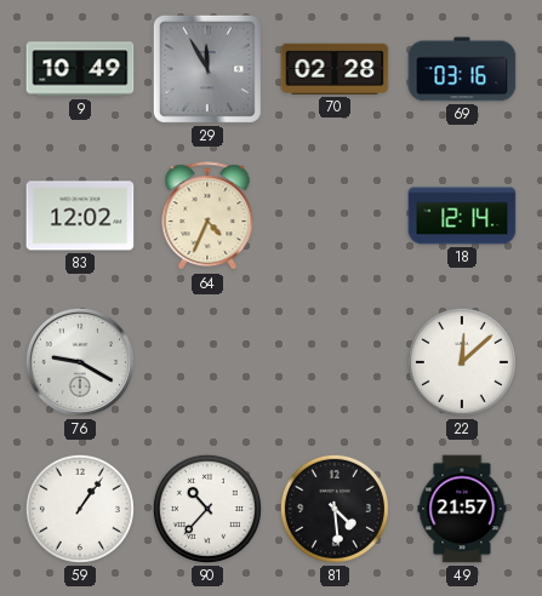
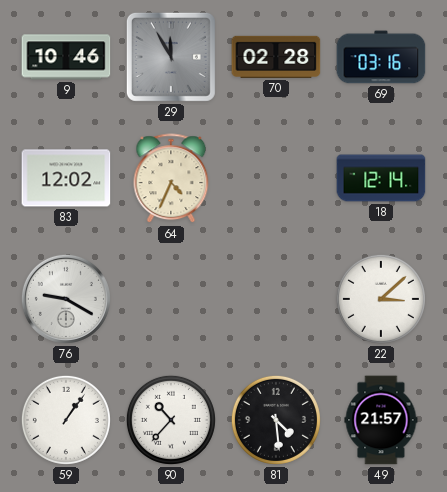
9: 10:49 -> 10:46
22: 12:08 -> 3:08
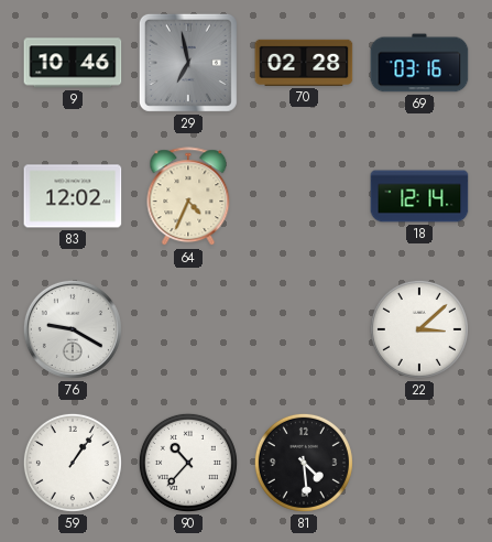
29: 11:55 -> 6:58
49: 21:57 -> none
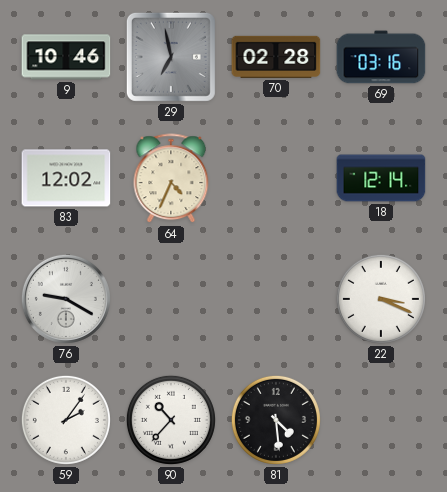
22: 3:08 -> 3:19
59: 1:06 -> 2:06
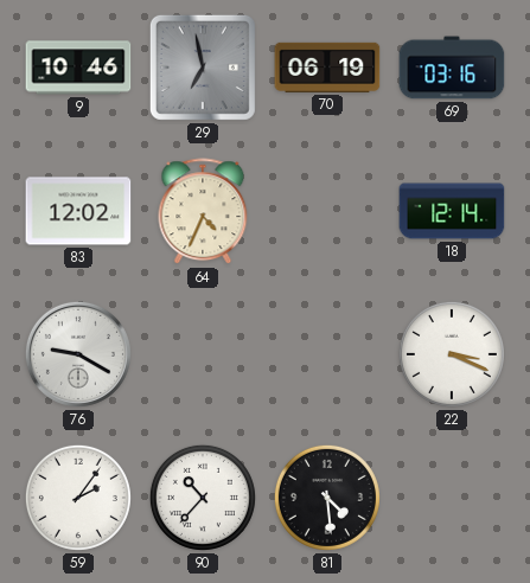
70: 02:28 -> 06:19
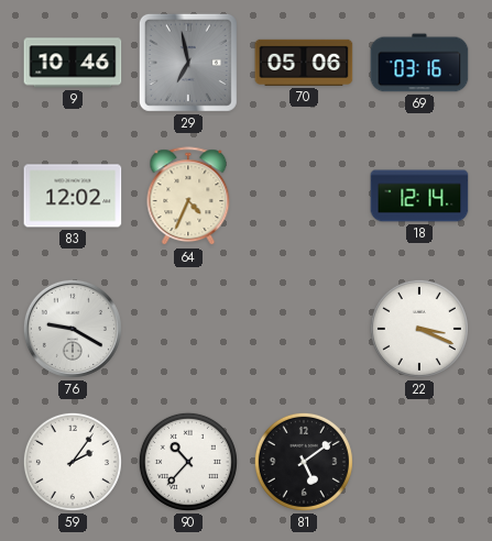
70: 06:19 -> 05:06
81: 4:29 -> 5:09
